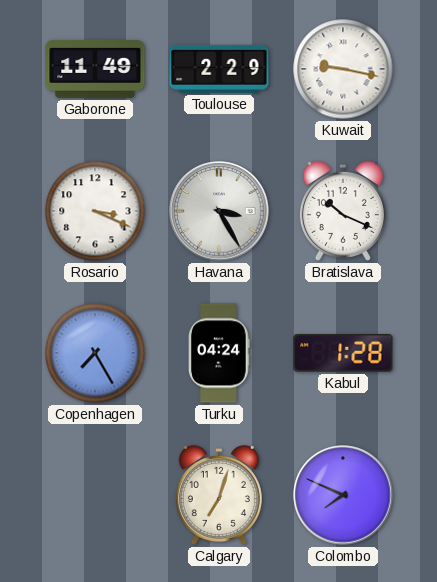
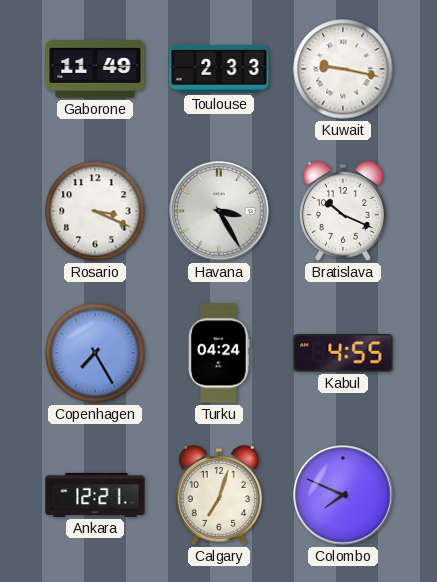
Toulouse: 2:29 -> 2:33
Kabul: 1:28 -> 4:55
Ankara: none -> 12:21
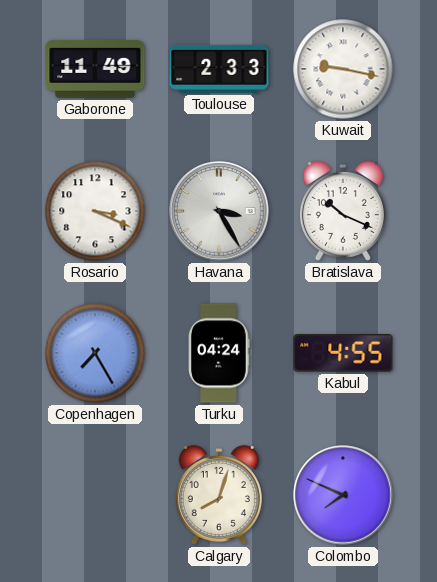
Ankara: 12:21 -> none
Calgary: 7:03 -> 8:03
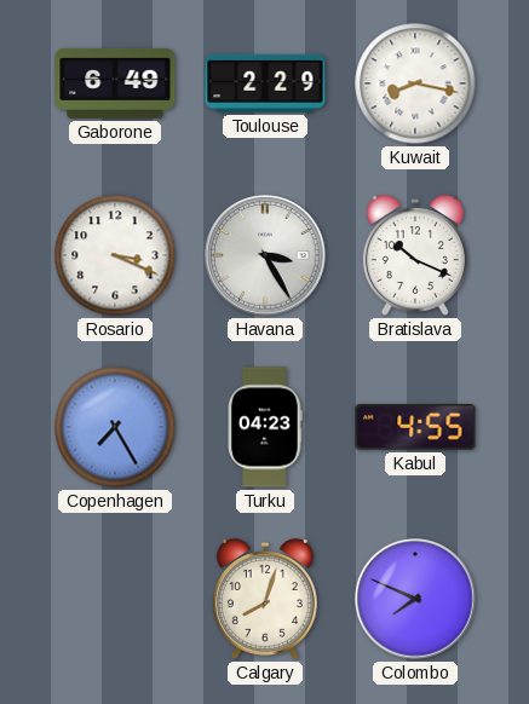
Gaborone: 11:49 -> 6:49
Toulouse: 2:33 -> 2:29
Kuwait: 9:17 -> 8:17
Turku: 04:24 -> 04:23
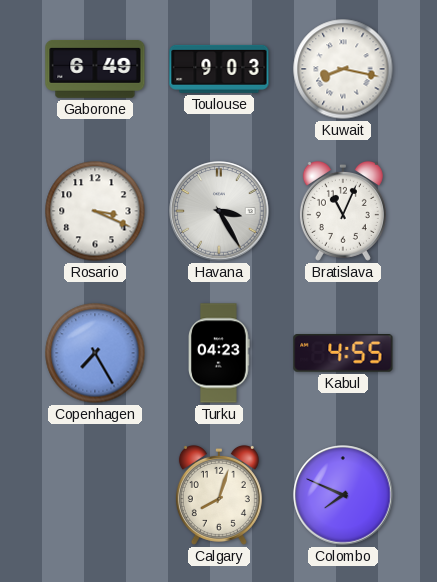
Toulouse: 2:29 -> 9:03
Bratislava: 10:19 -> 11:04
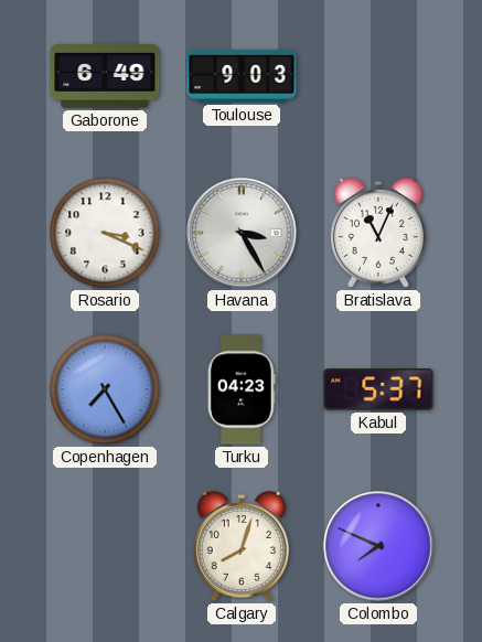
Kuwait: 8:17 -> none
Kabul: 4:55 -> 5:37
